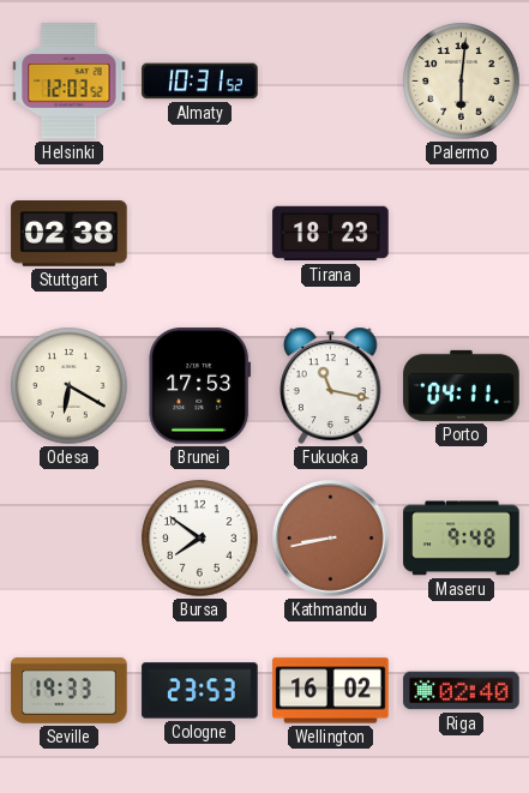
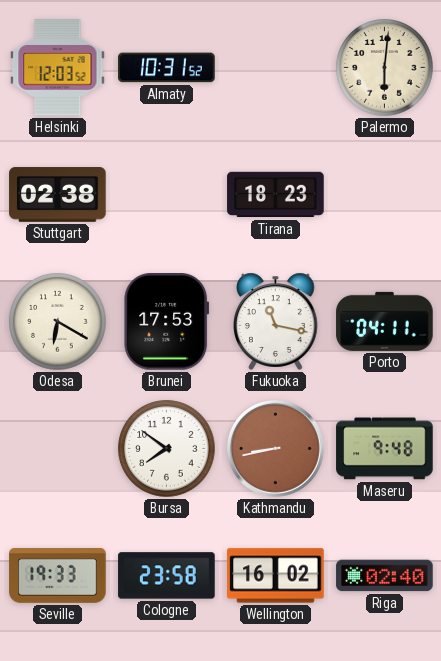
Cologne: 23:53 -> 23:58
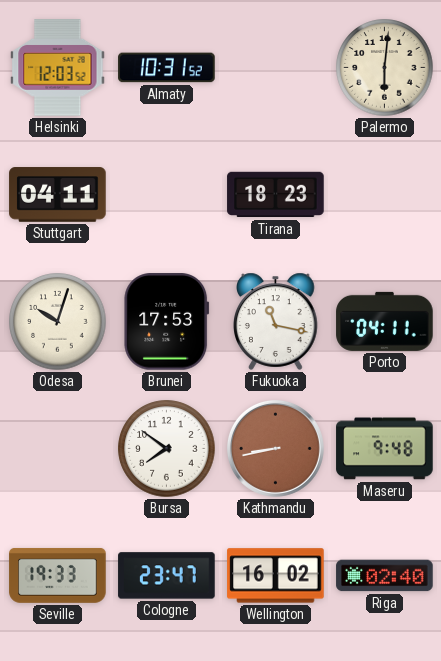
Stuttgart: 02:38 -> 04:11
Odesa: 6:20 -> 10:03
Cologne: 23:58 -> 23:47
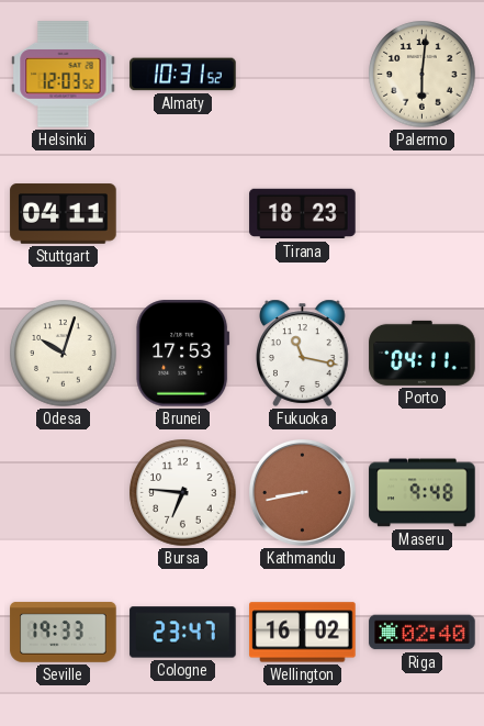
Bursa: 7:51 -> 6:46
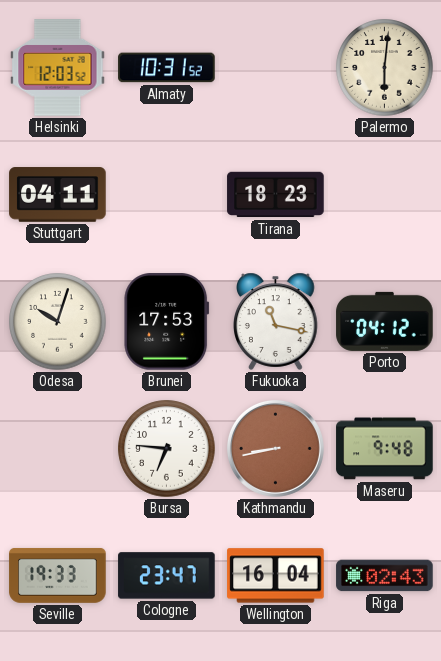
Porto: 04:11 -> 04:12
Wellington: 16:02 -> 16:04
Riga: 02:40 -> 02:43
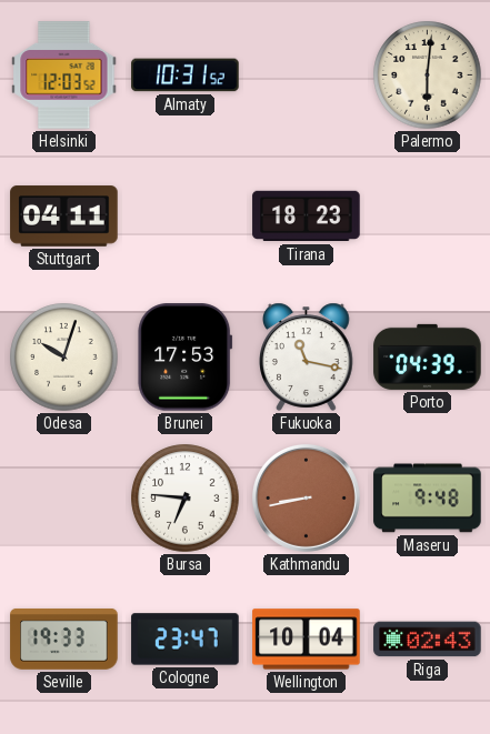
Porto: 04:12 -> 04:39
Wellington: 16:04 -> 10:04
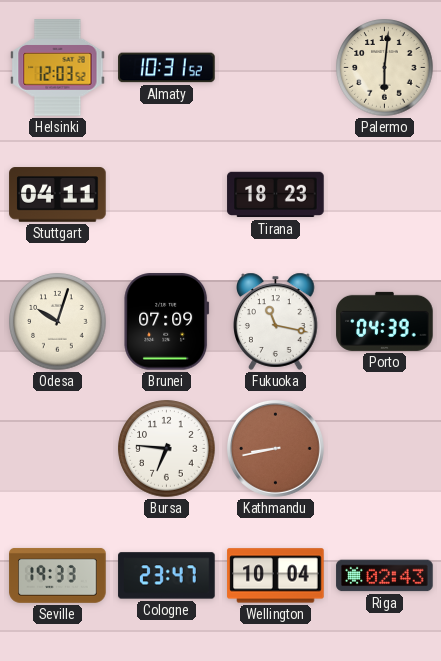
Brunei: 17:53 -> 07:09
Maseru: 9:48 -> none
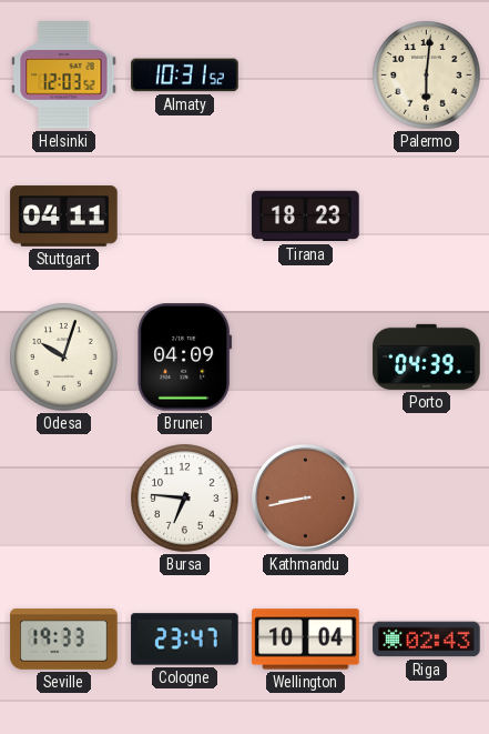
Brunei: 07:09 -> 04:09
Fukuoka: 11:17 -> none
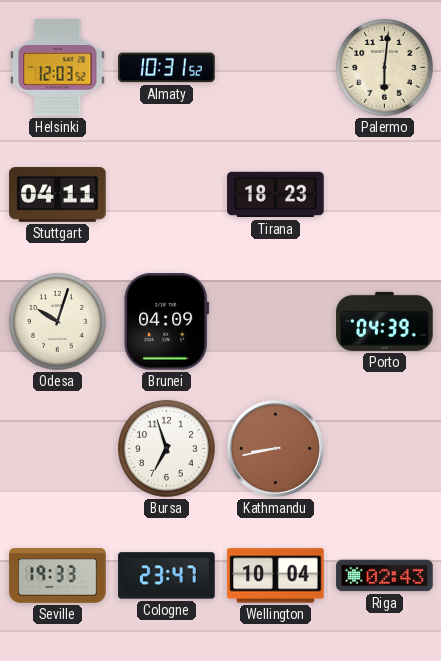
Bursa: 6:46 -> 6:57
